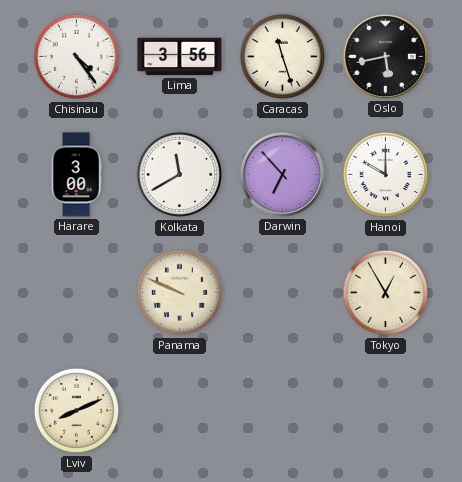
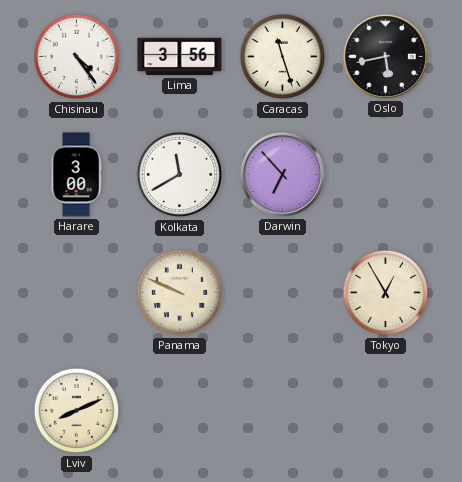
Hanoi: 10:00 -> none
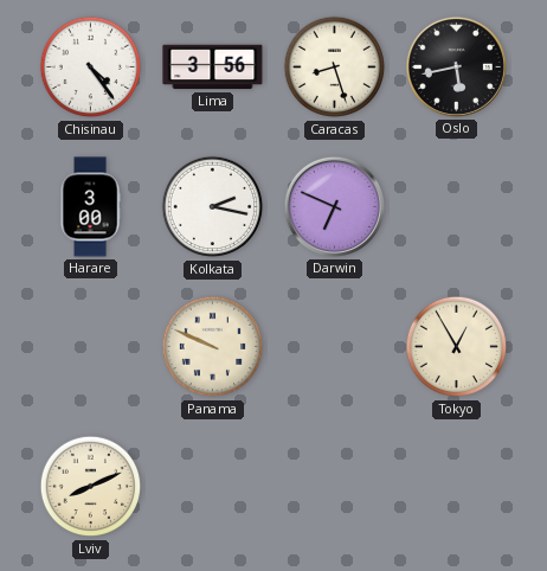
Caracas: 11:27 -> 8:27
Kolkata: 11:40 -> 2:17
Darwin: 6:53 -> 6:49
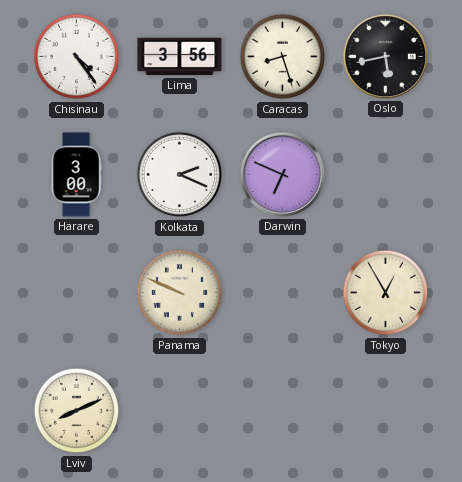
Kolkata: 2:17 -> 2:19
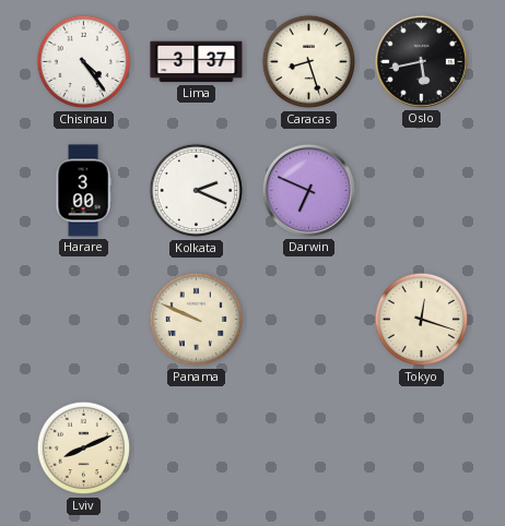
Lima: 3:56 -> 3:37
Tokyo: 12:55 -> 12:18
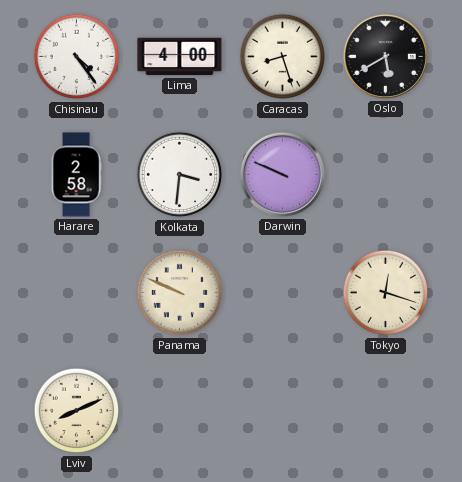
Lima: 3:37 -> 4:00
Oslo: 5:43 -> 5:40
Harare: 3:00 -> 2:58
Kolkata: 2:19 -> 3:31
Darwin: 6:49 -> 9:49
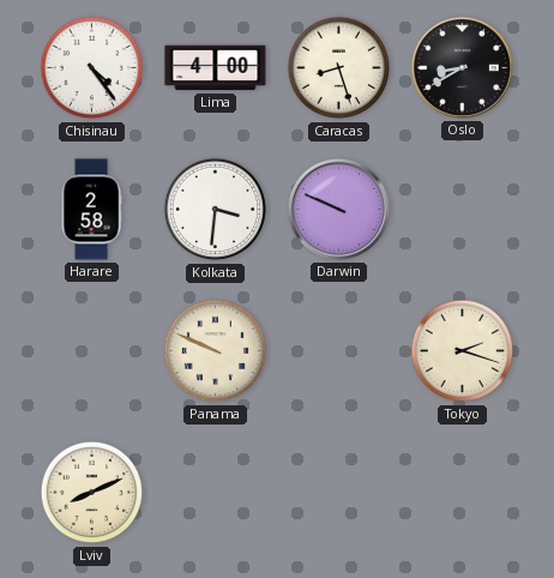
Oslo: 5:40 -> 8:40
Tokyo: 12:18 -> 2:18
